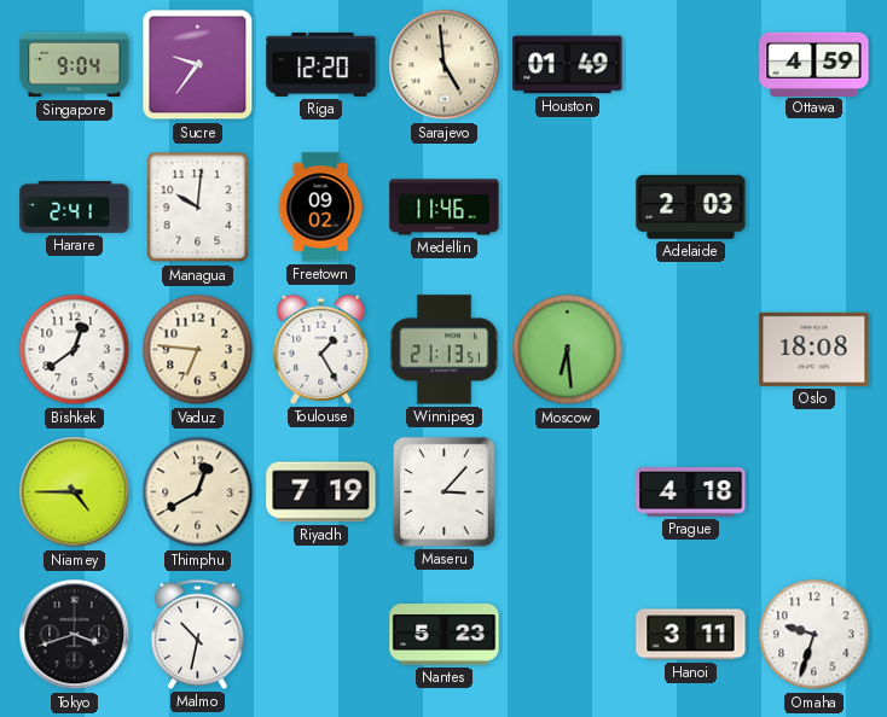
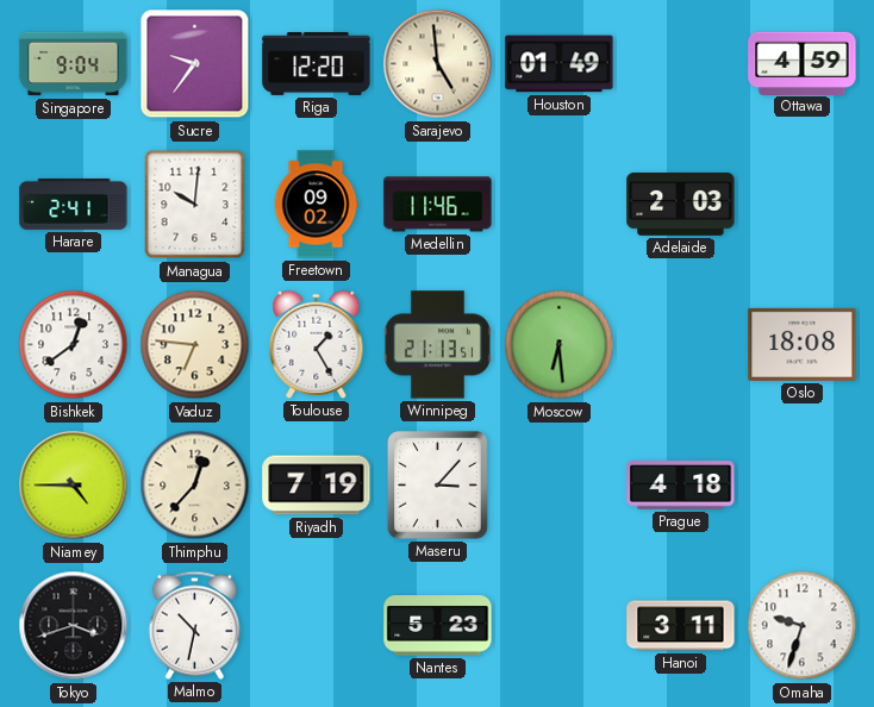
Thimphu: 12:40 -> 12:37
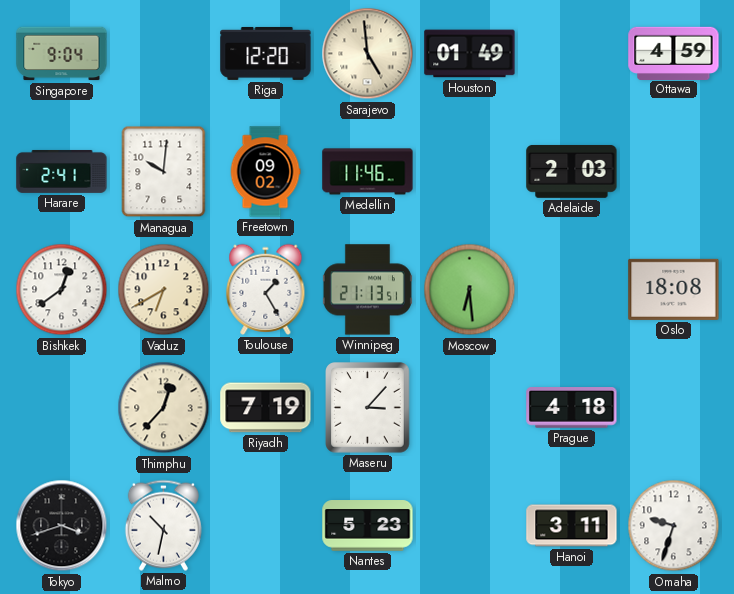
Sucre: 9:36 -> none
Vaduz: 6:46 -> 6:40
Niamey: 4:45 -> none
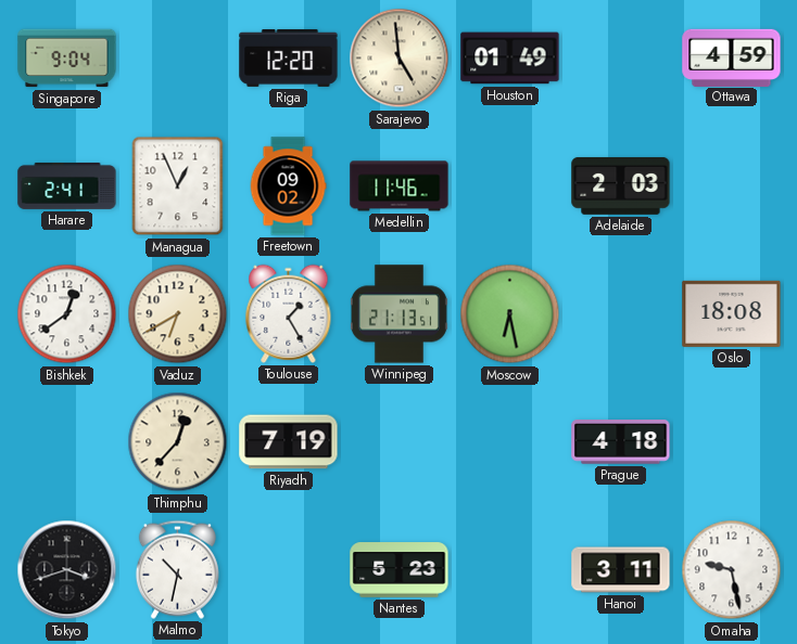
Managua: 10:01 -> 12:56
Moscow: 6:29 -> 6:28
Maseru: 3:07 -> none
Omaha: 9:33 -> 9:28
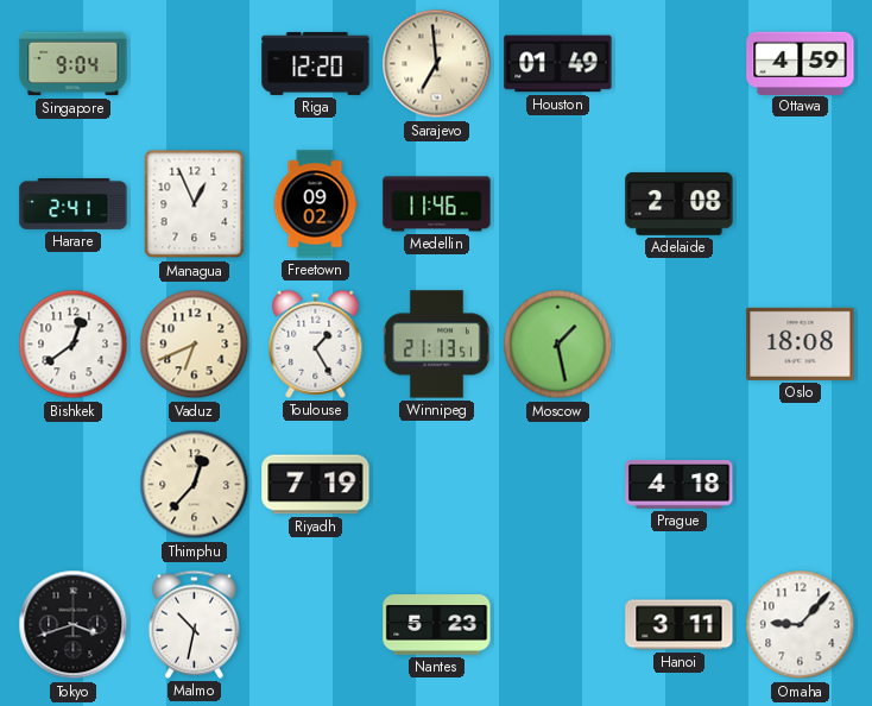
Sarajevo: 4:59 -> 6:59
Adelaide: 2:03 -> 2:08
Vaduz: 6:40 -> 6:41
Moscow: 6:28 -> 1:28
Omaha: 9:28 -> 9:07
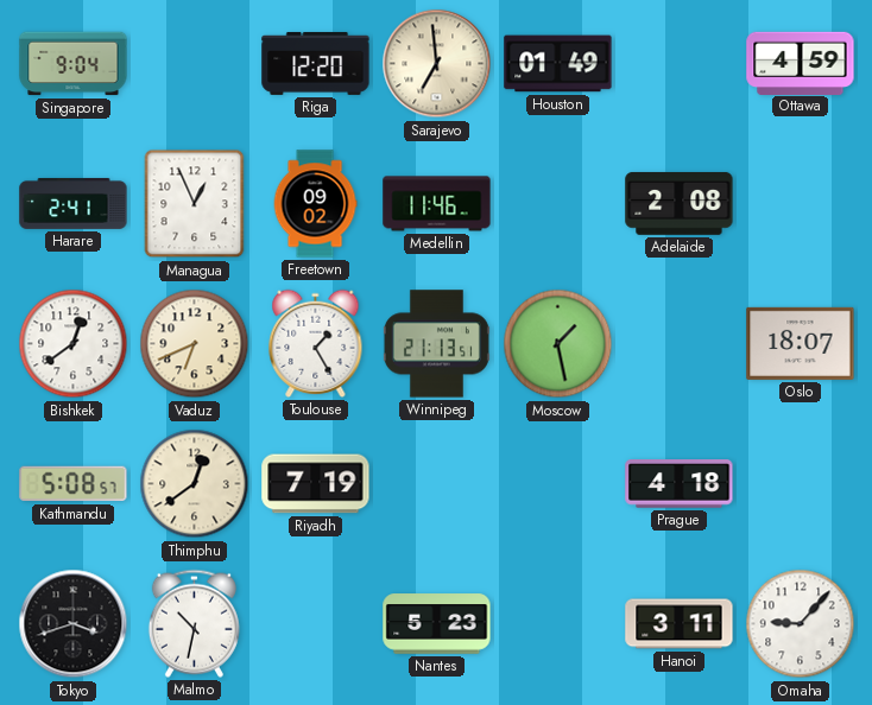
Oslo: 18:08 -> 18:07
Kathmandu: none -> 5:08
Thimphu: 12:37 -> 12:39
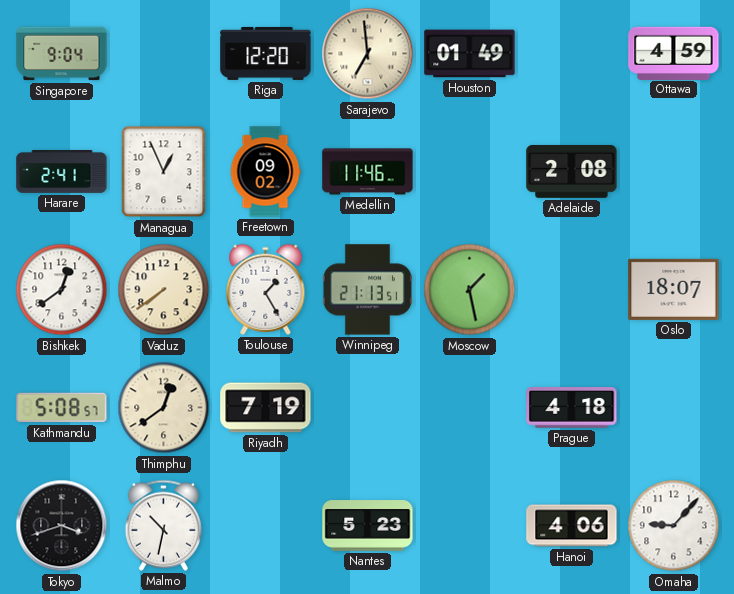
Vaduz: 6:41 -> 7:39
Hanoi: 3:11 -> 4:06
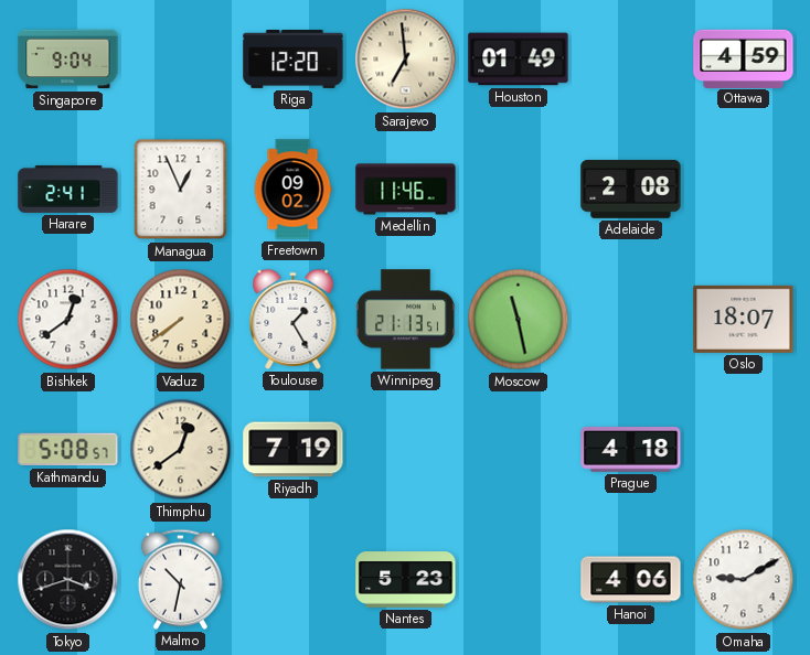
Moscow: 1:28 -> 11:28
Omaha: 9:07 -> 9:10
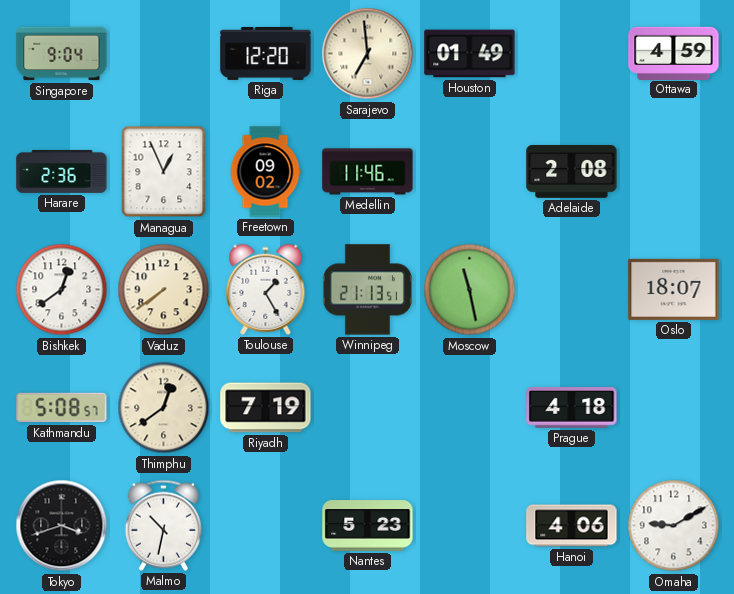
Harare: 2:41 -> 2:36
